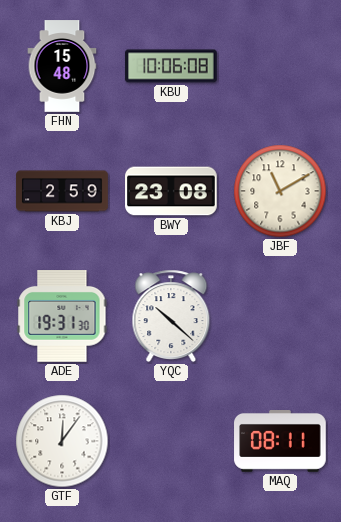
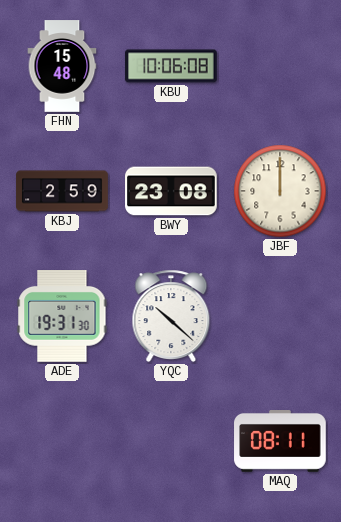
JBF: 11:10 -> 12:00
GTF: 12:06 -> none
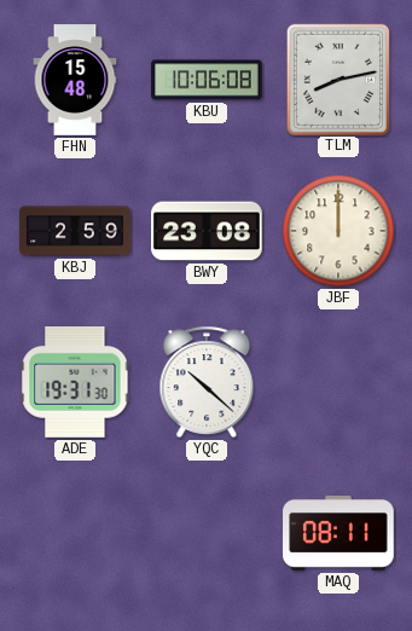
TLM: none -> 8:13
